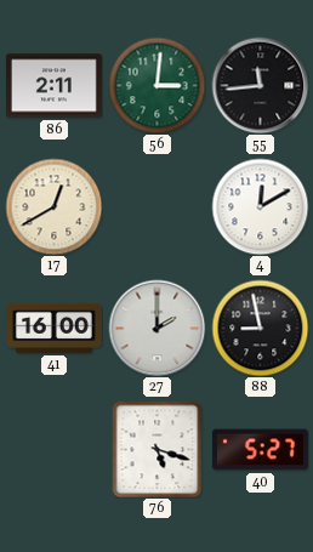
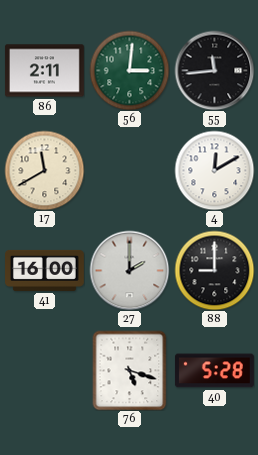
17: 12:40 -> 11:40
88: 8:58 -> 9:00
40: 5:27 -> 5:28
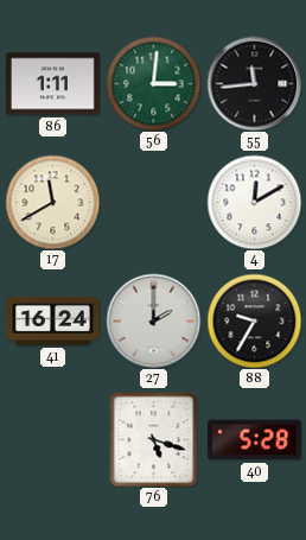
86: 2:11 -> 1:11
41: 16:00 -> 16:24
88: 9:00 -> 9:35
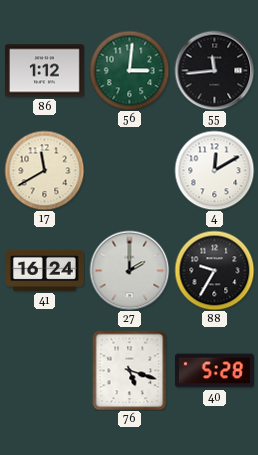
86: 1:11 -> 1:12
